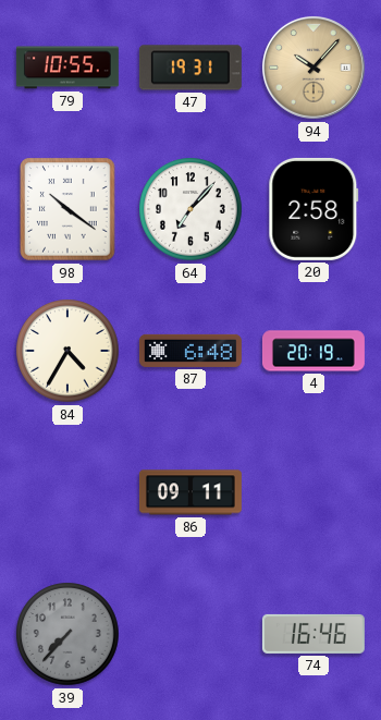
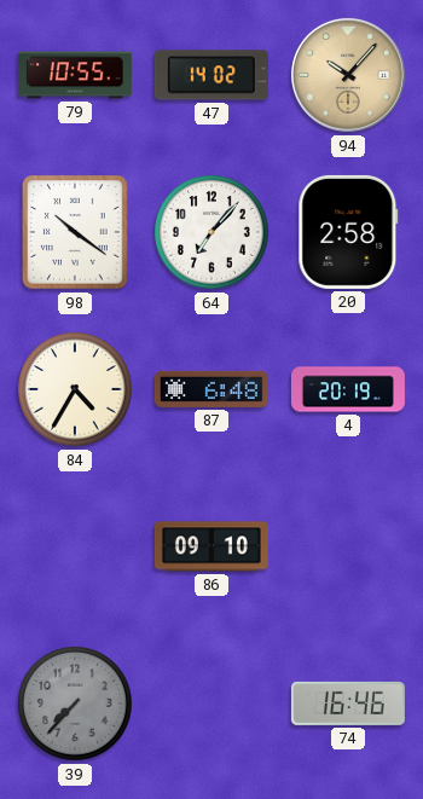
47: 19:31 -> 14:02
86: 09:11 -> 09:10
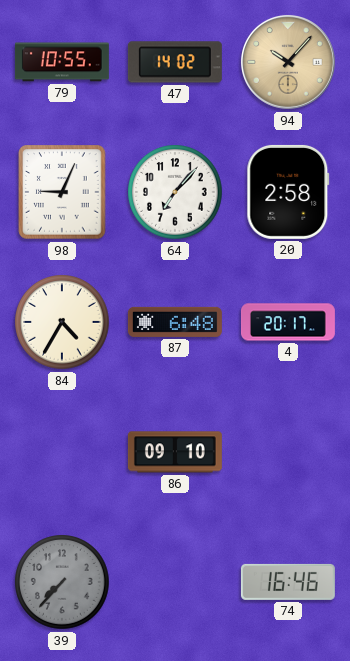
98: 10:21 -> 9:04
4: 20:19 -> 20:17
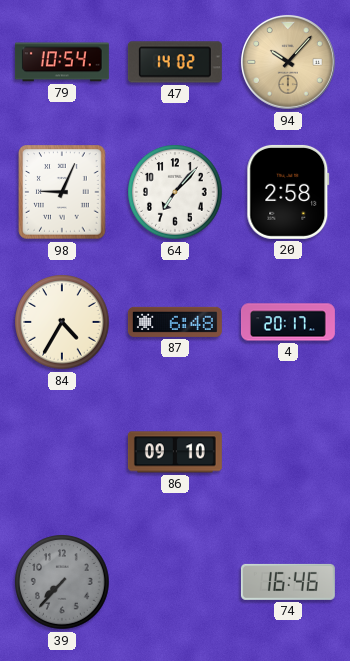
79: 10:55 -> 10:54
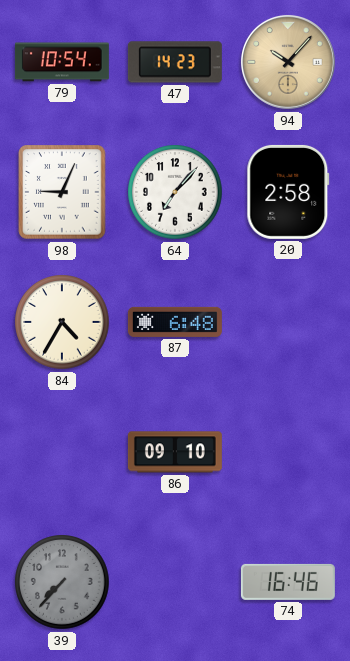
47: 14:02 -> 14:23
4: 20:17 -> none
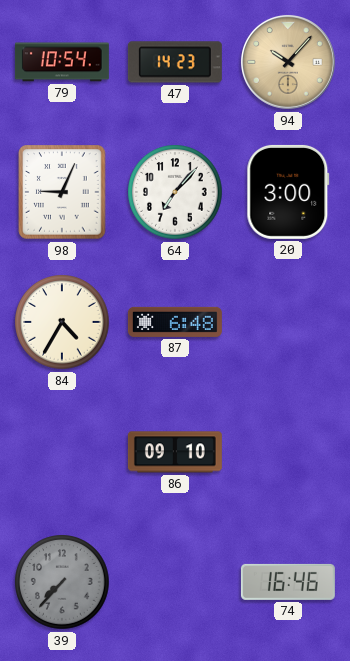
20: 2:58 -> 3:00
